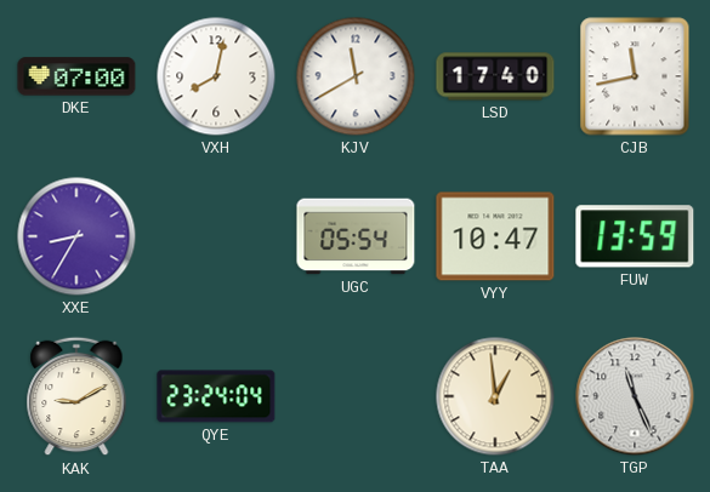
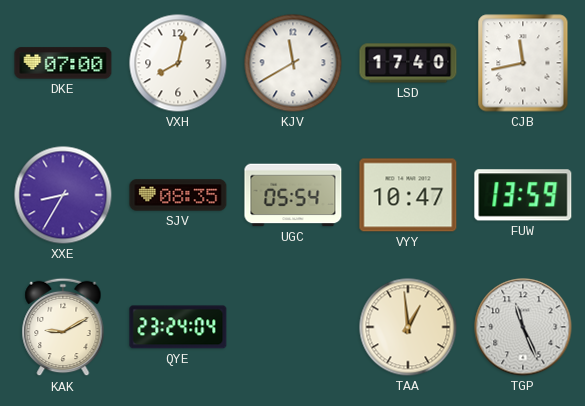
SJV: none -> 08:35
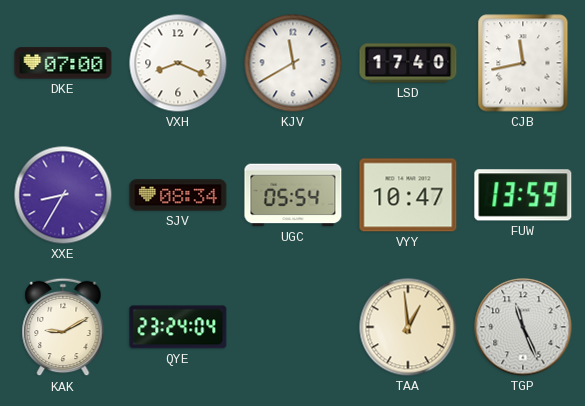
VXH: 8:02 -> 8:19
SJV: 08:35 -> 08:34
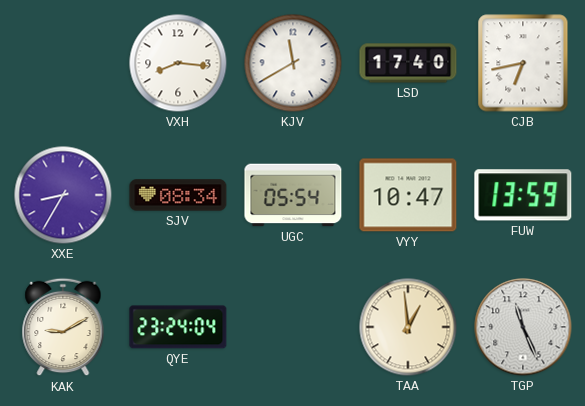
DKE: 07:00 -> none
VXH: 8:19 -> 8:16
CJB: 11:43 -> 6:43
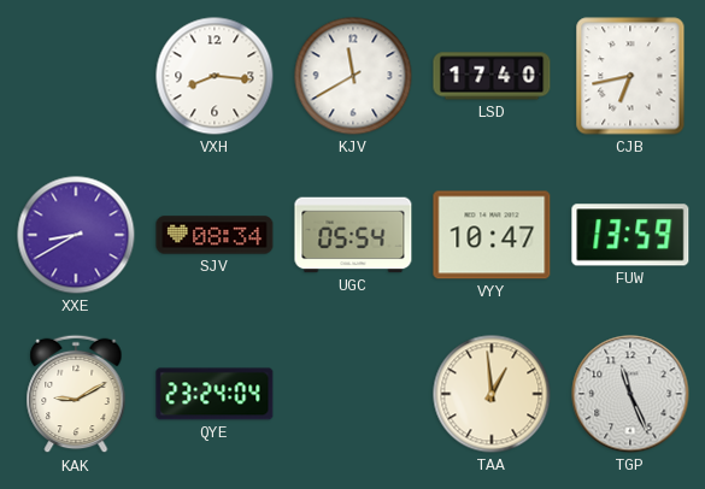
XXE: 8:35 -> 8:40
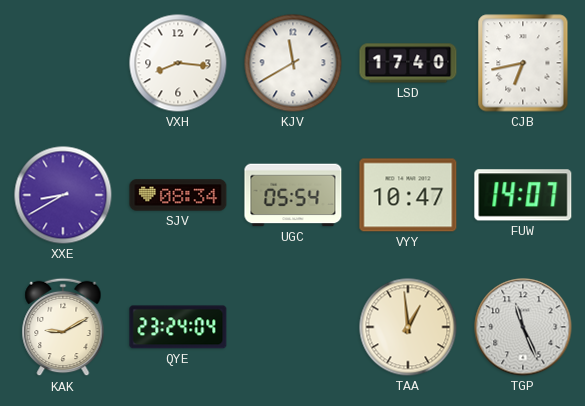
FUW: 13:59 -> 14:07
